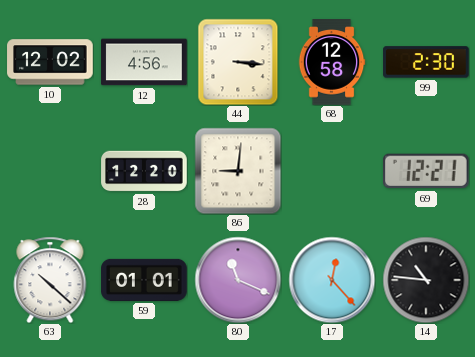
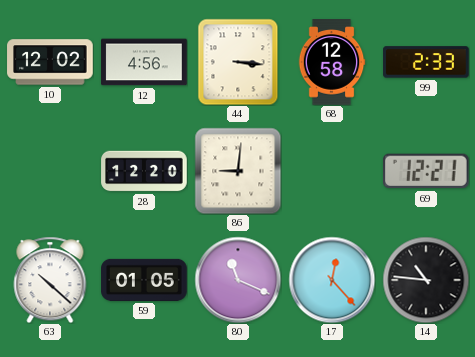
99: 2:30 -> 2:33
59: 01:01 -> 01:05
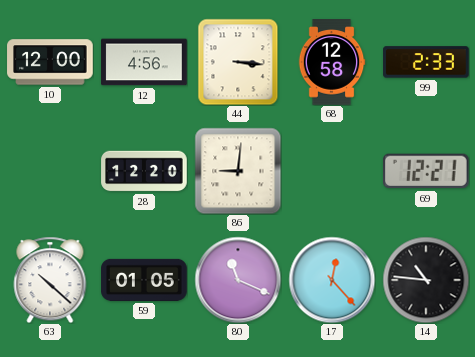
10: 12:02 -> 12:00
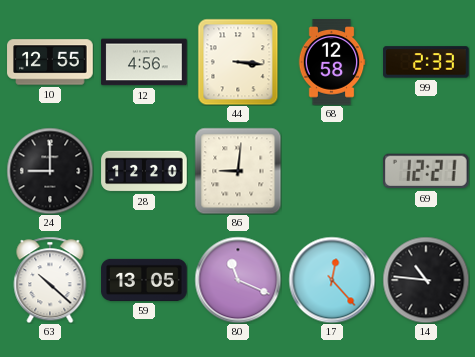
10: 12:00 -> 12:55
24: none -> 9:00
59: 01:05 -> 13:05
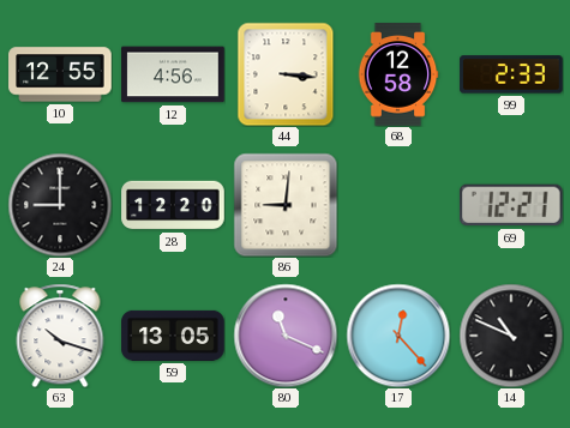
63: 10:22 -> 10:18
14: 10:46 -> 10:49
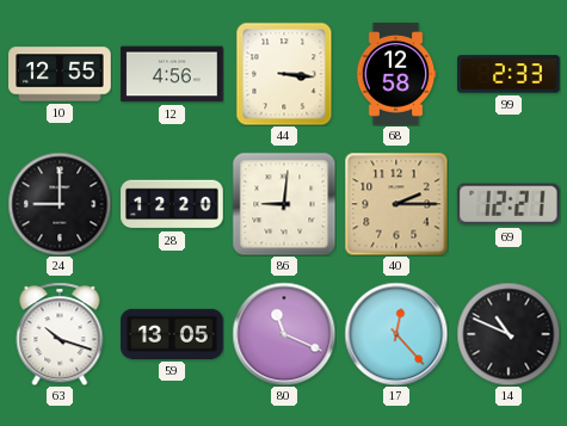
40: none -> 2:15
